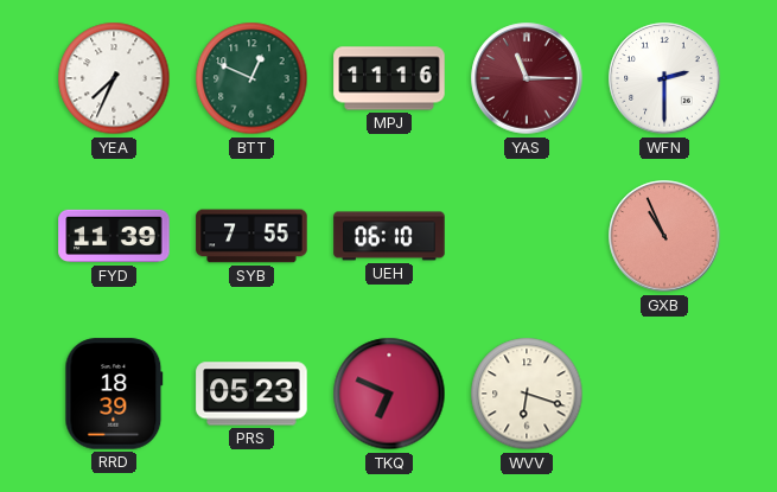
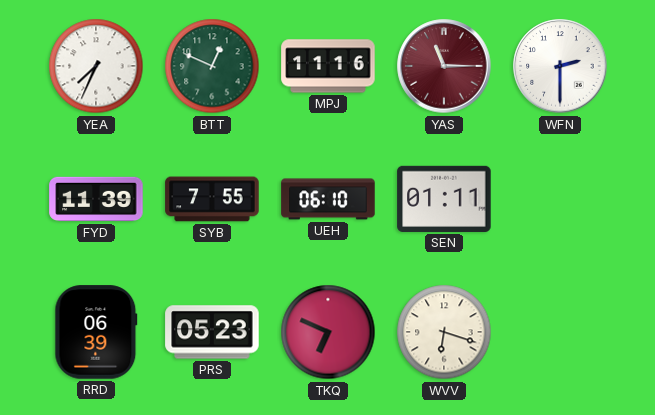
SEN: none -> 01:11
GXB: 10:56 -> none
RRD: 18:39 -> 06:39
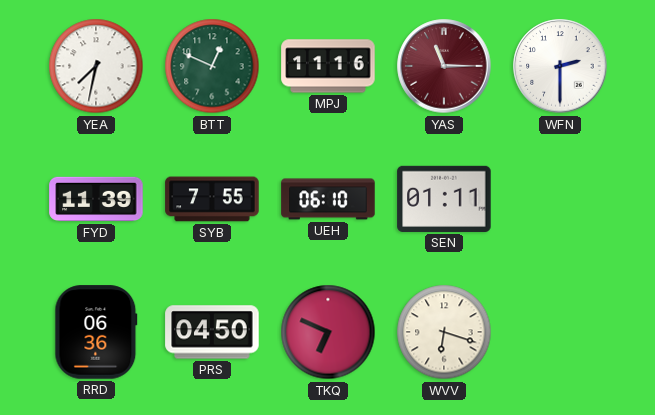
YEA: 7:34 -> 7:32
RRD: 06:39 -> 06:36
PRS: 05:23 -> 04:50
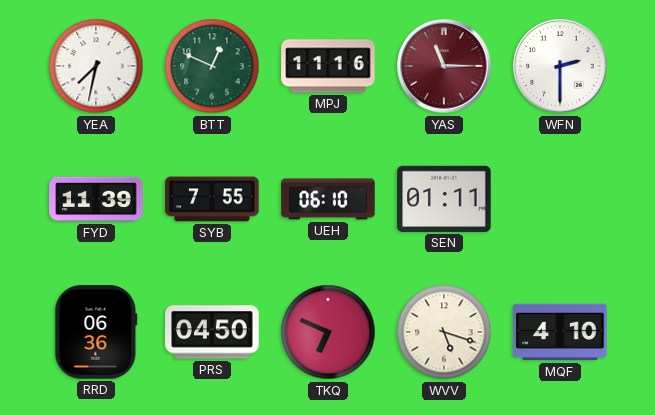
WVV: 6:18 -> 5:18
MQF: none -> 4:10
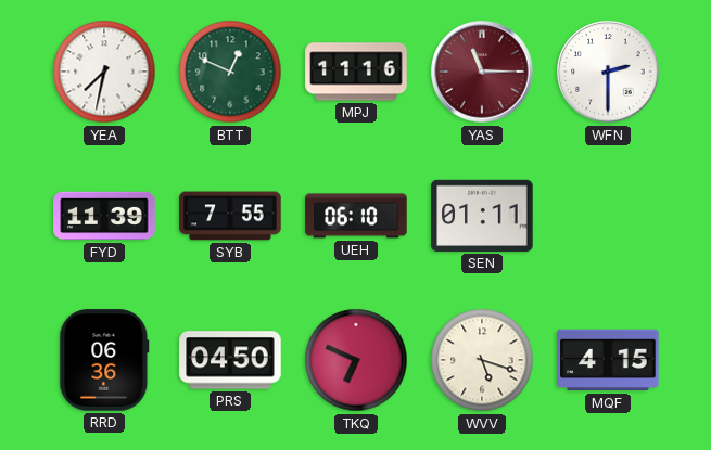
MQF: 4:10 -> 4:15
